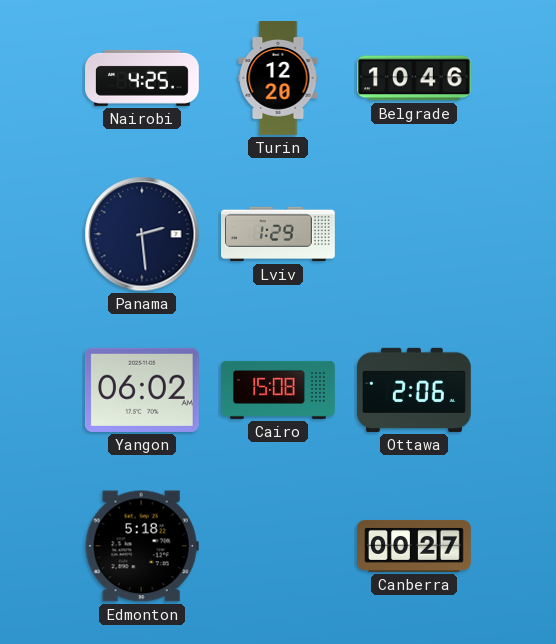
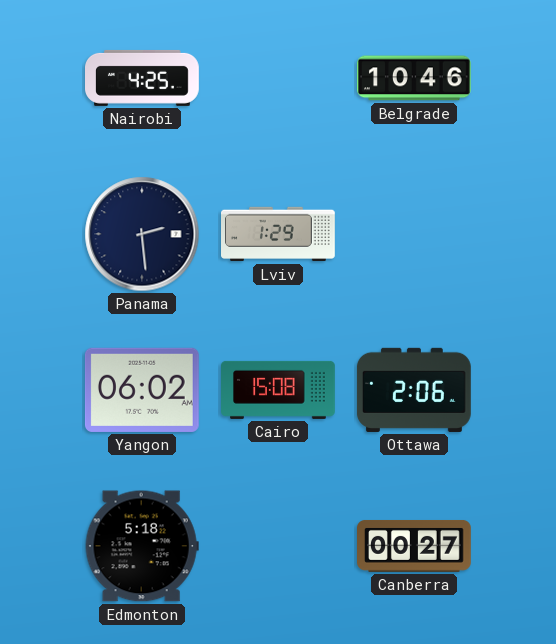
Turin: 12:20 -> none
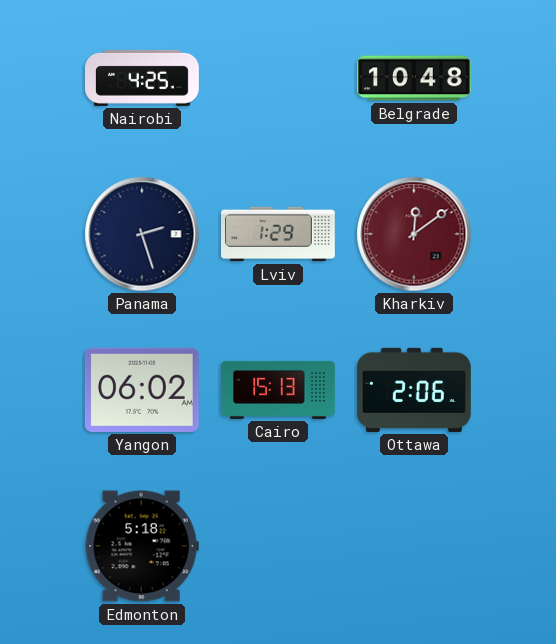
Belgrade: 10:46 -> 10:48
Panama: 2:29 -> 2:27
Kharkiv: none -> 12:09
Cairo: 15:08 -> 15:13
Canberra: 00:27 -> none
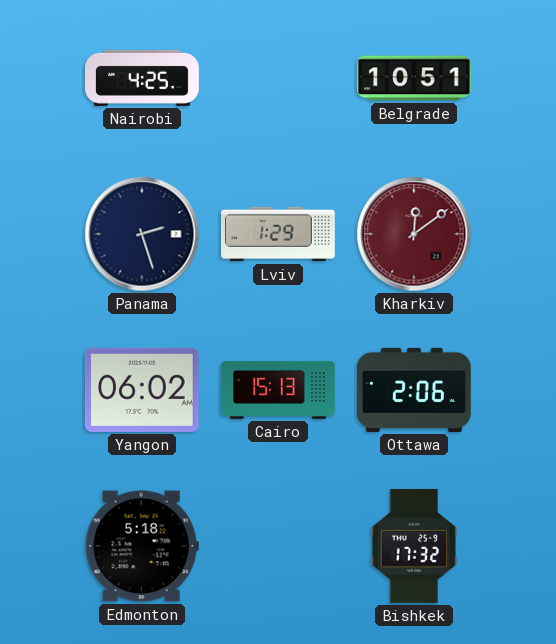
Belgrade: 10:48 -> 10:51
Bishkek: none -> 17:32
